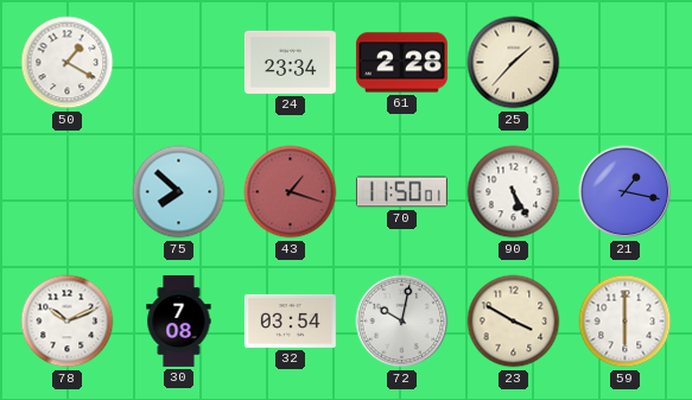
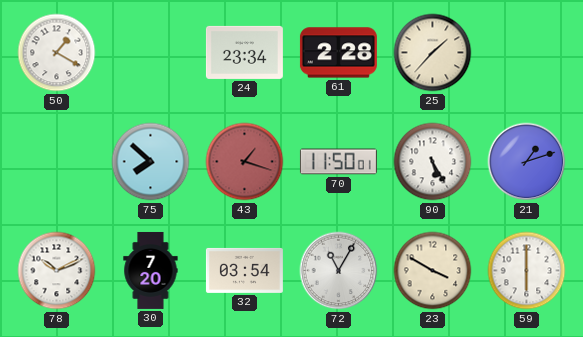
21: 1:17 -> 1:12
30: 7:08 -> 7:20
72: 10:02 -> 11:05
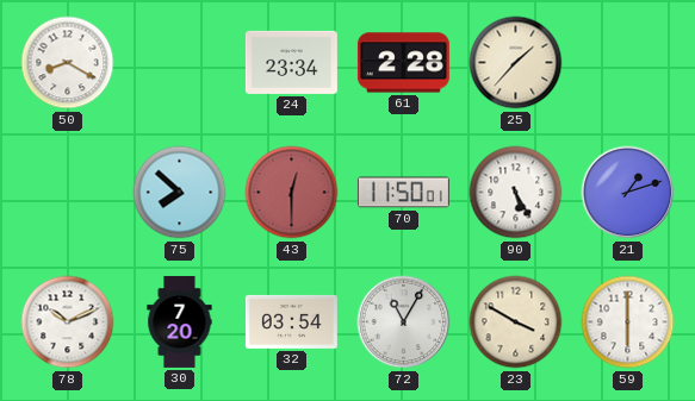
50: 1:20 -> 8:20
43: 1:18 -> 12:30
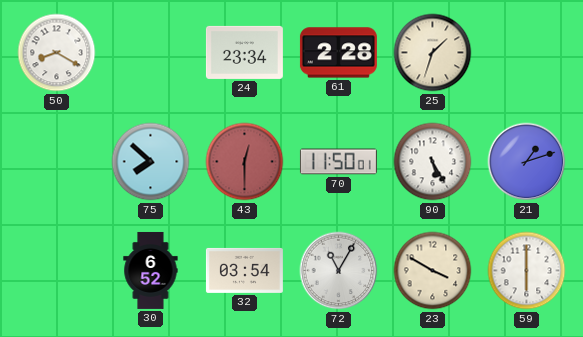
25: 1:37 -> 1:33
78: 10:11 -> none
30: 7:20 -> 6:52
